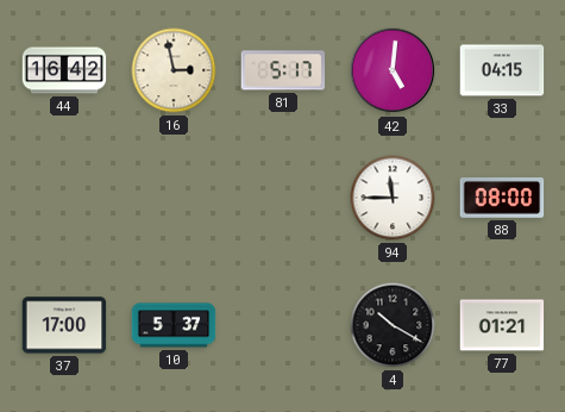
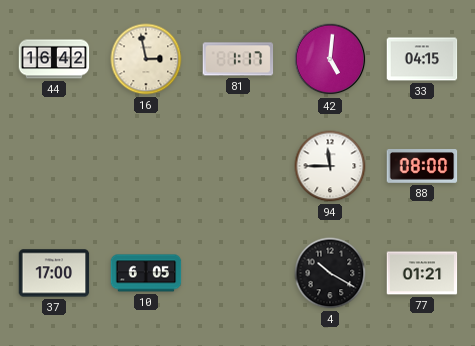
81: 5:17 -> 1:17
10: 5:37 -> 6:05
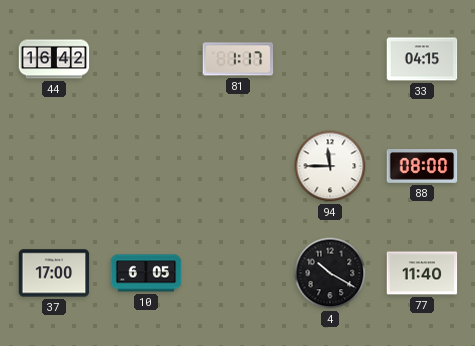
16: 2:58 -> none
42: 5:01 -> none
77: 01:21 -> 11:40
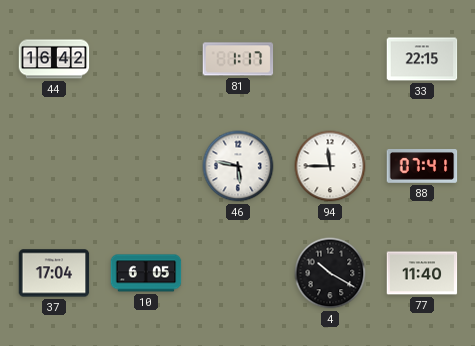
33: 04:15 -> 22:15
46: none -> 5:47
88: 08:00 -> 07:41
37: 17:00 -> 17:04
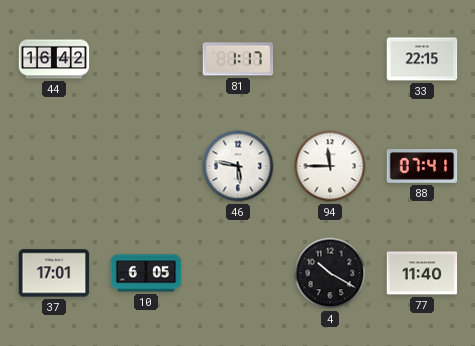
37: 17:04 -> 17:01
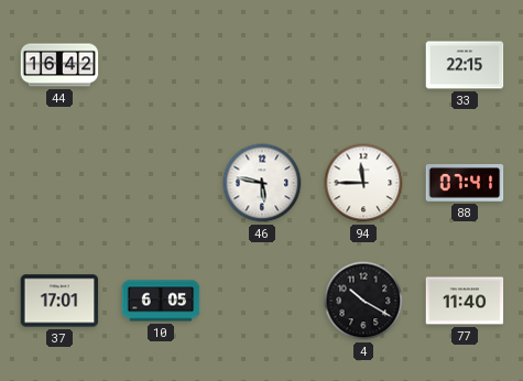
81: 1:17 -> none
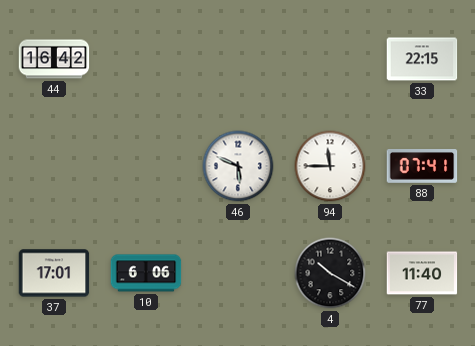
46: 5:47 -> 5:49
10: 6:05 -> 6:06
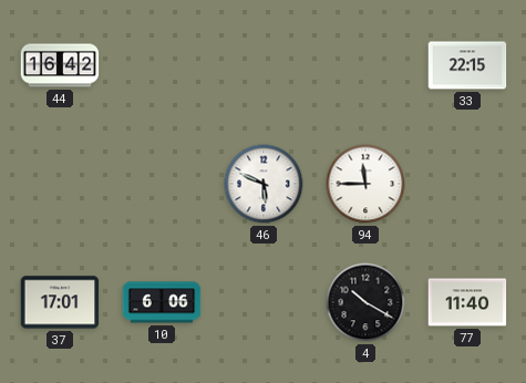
88: 07:41 -> none
